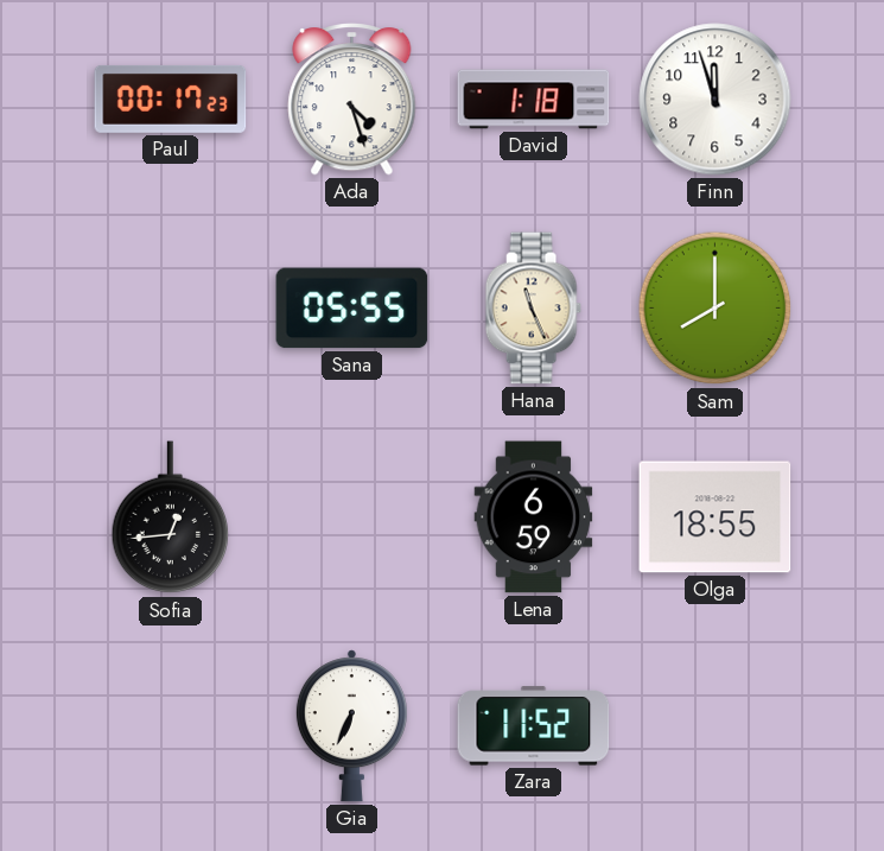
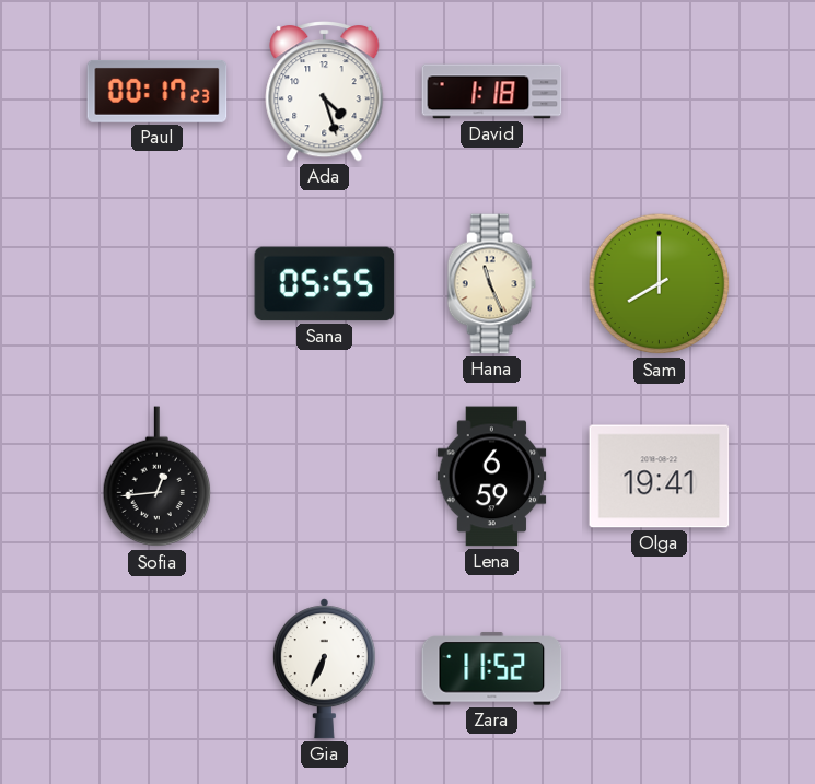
Finn: 11:57 -> none
Olga: 18:55 -> 19:41
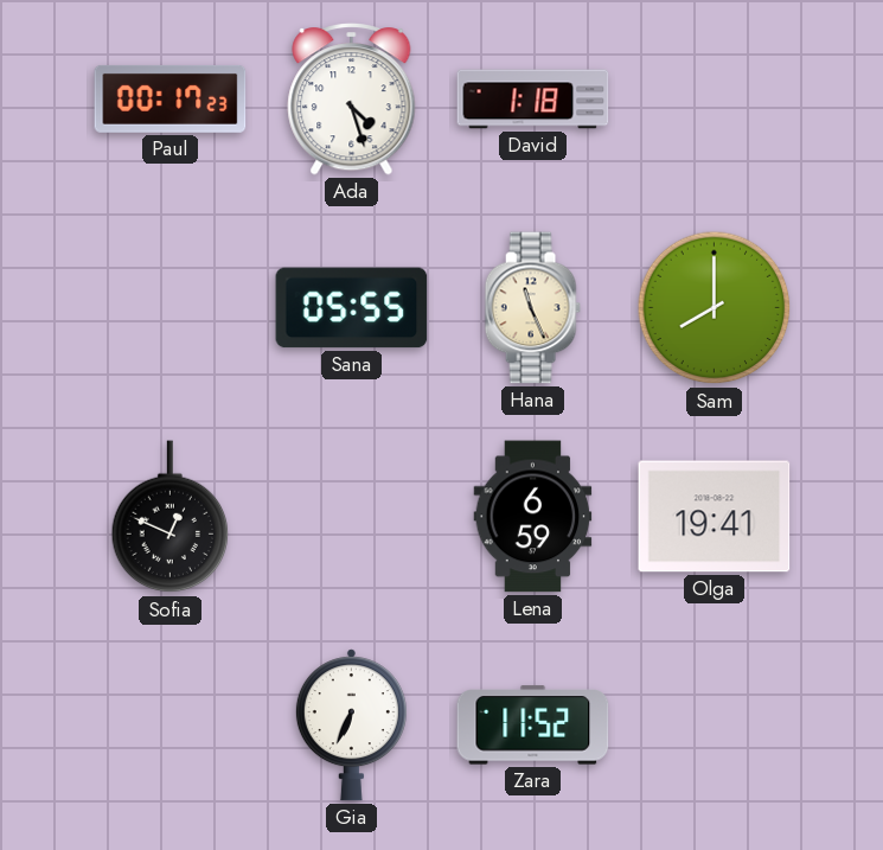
Sofia: 12:44 -> 12:49
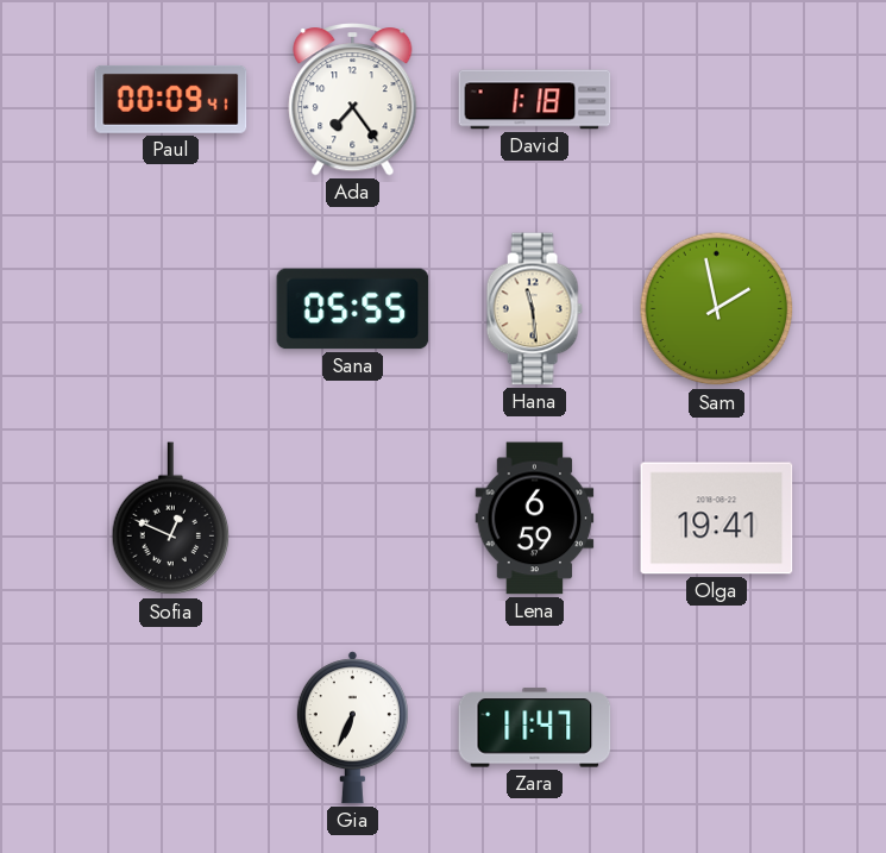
Paul: 00:17 -> 00:09
Ada: 4:27 -> 7:24
Hana: 11:26 -> 11:29
Sam: 8:00 -> 1:58
Zara: 11:52 -> 11:47
